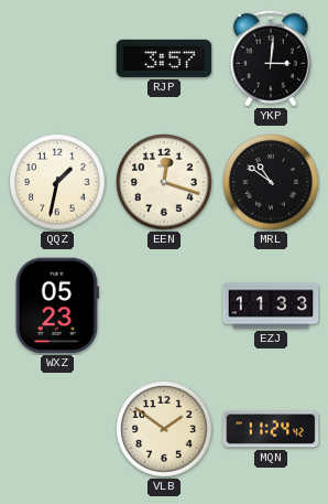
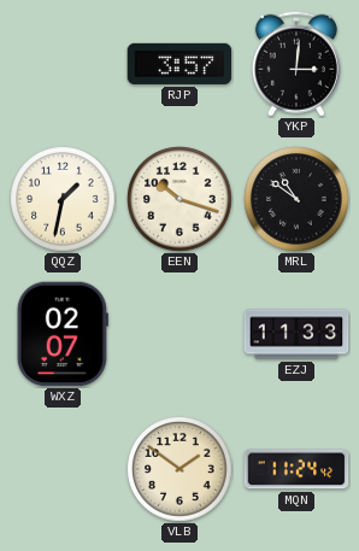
EEN: 12:18 -> 10:18
WXZ: 05:23 -> 02:07
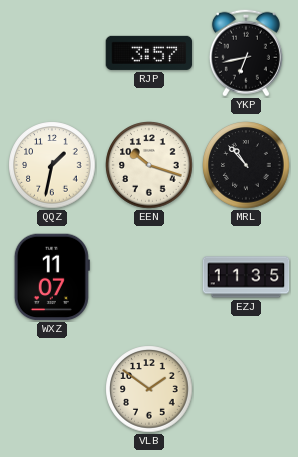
YKP: 3:01 -> 6:43
MRL: 10:51 -> 10:53
WXZ: 02:07 -> 11:07
EZJ: 11:33 -> 11:35
MQN: 11:24 -> none
